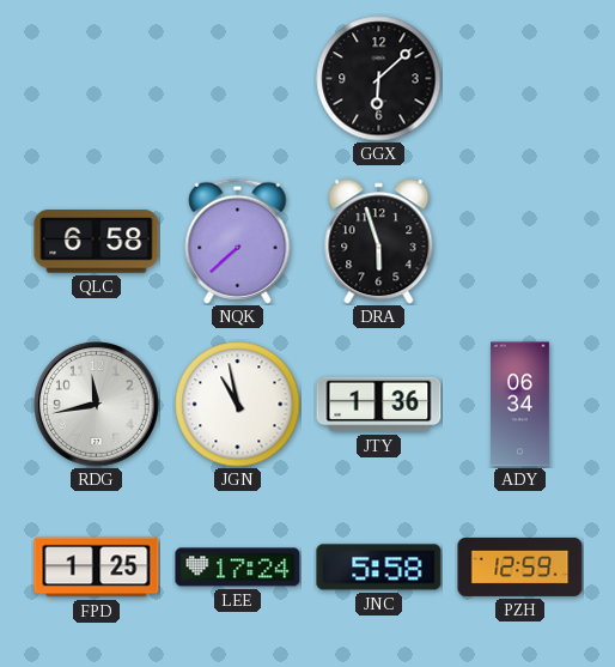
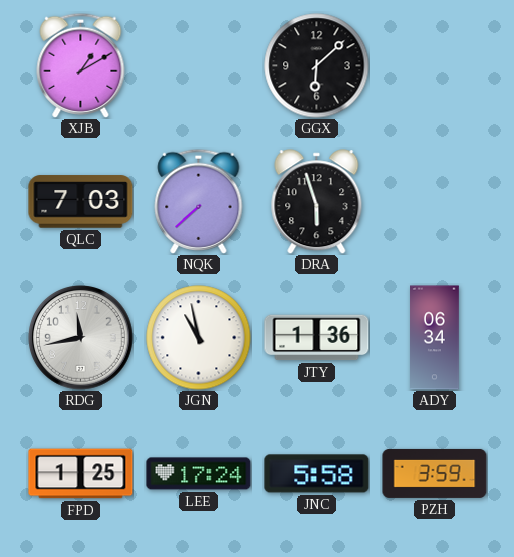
XJB: none -> 1:10
QLC: 6:58 -> 7:03
PZH: 12:59 -> 3:59
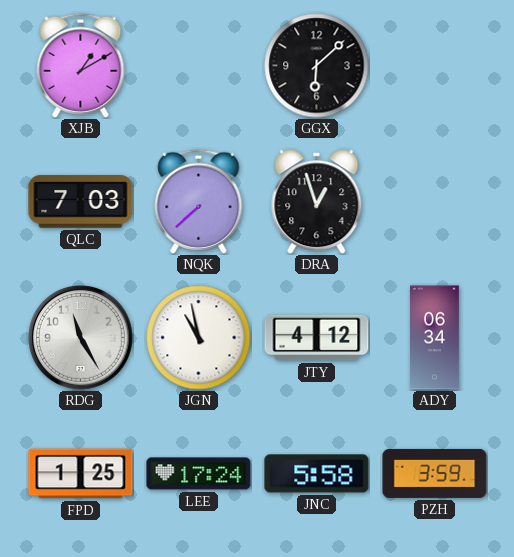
DRA: 5:57 -> 12:57
RDG: 11:43 -> 11:25
JTY: 1:36 -> 4:12
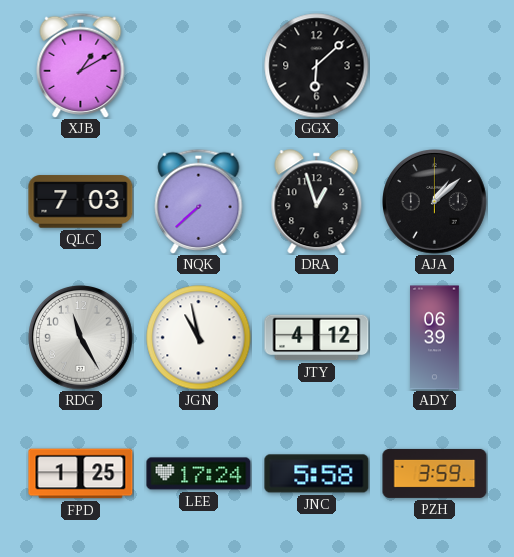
AJA: none -> 1:08
ADY: 06:34 -> 06:39
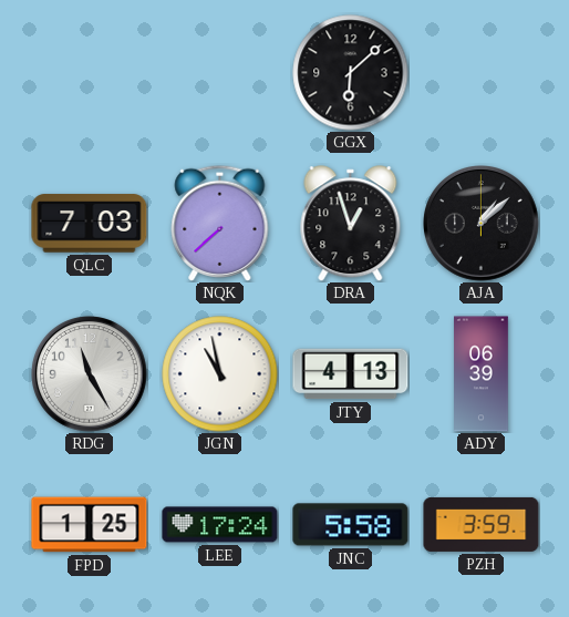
XJB: 1:10 -> none
JTY: 4:12 -> 4:13
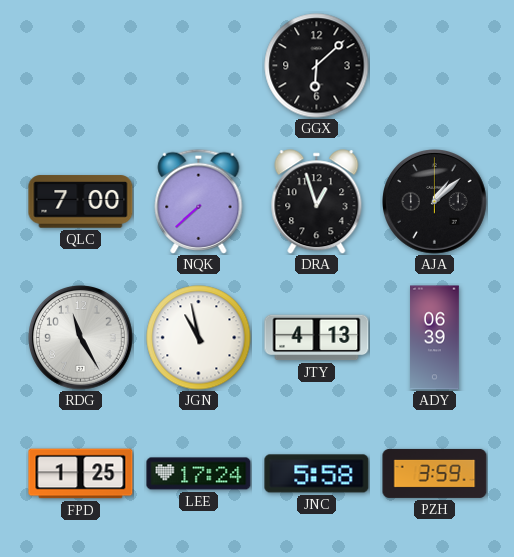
QLC: 7:03 -> 7:00
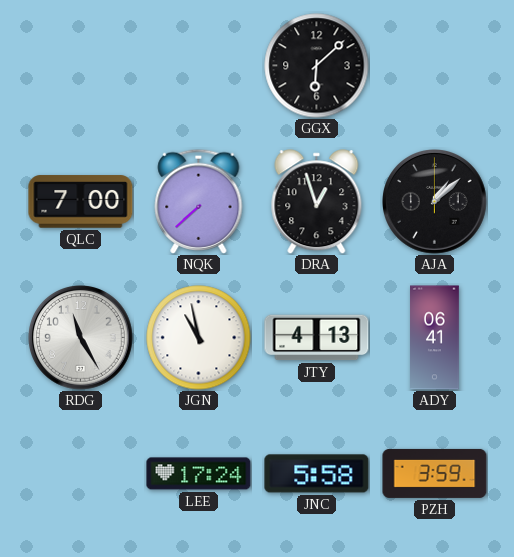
ADY: 06:39 -> 06:41
FPD: 1:25 -> none
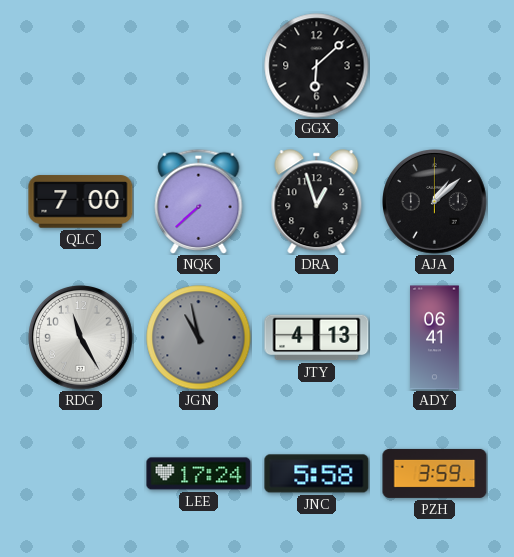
JGN dial: white -> grey
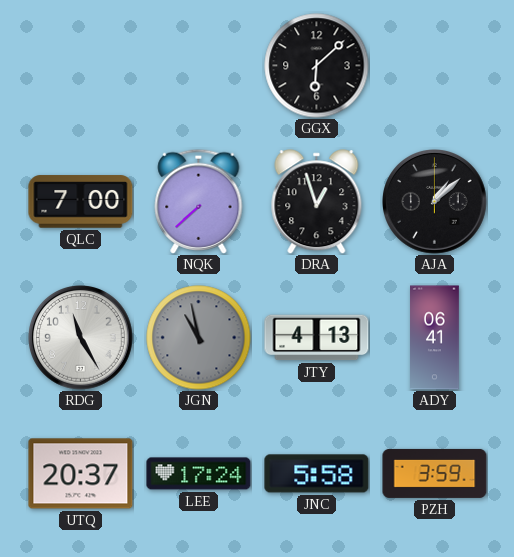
UTQ: none -> 20:37
